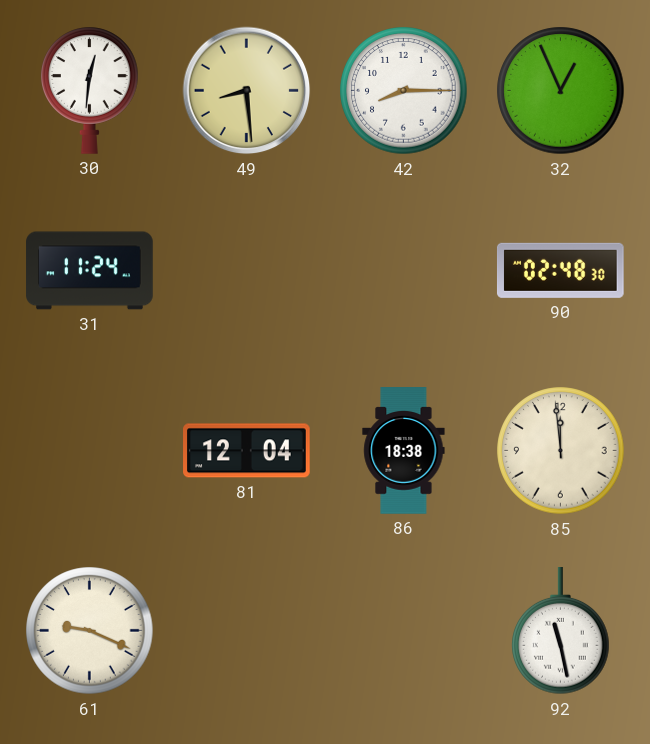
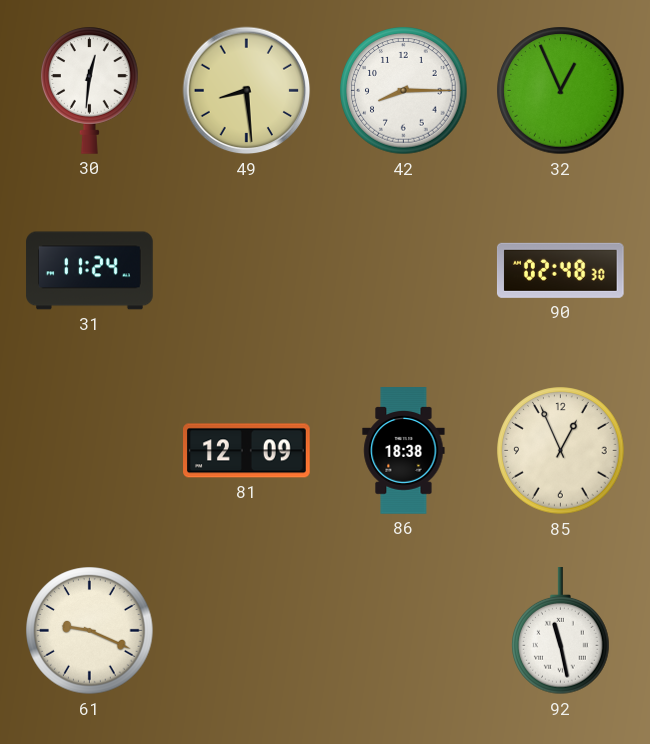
81: 12:04 -> 12:09
85: 11:59 -> 12:56
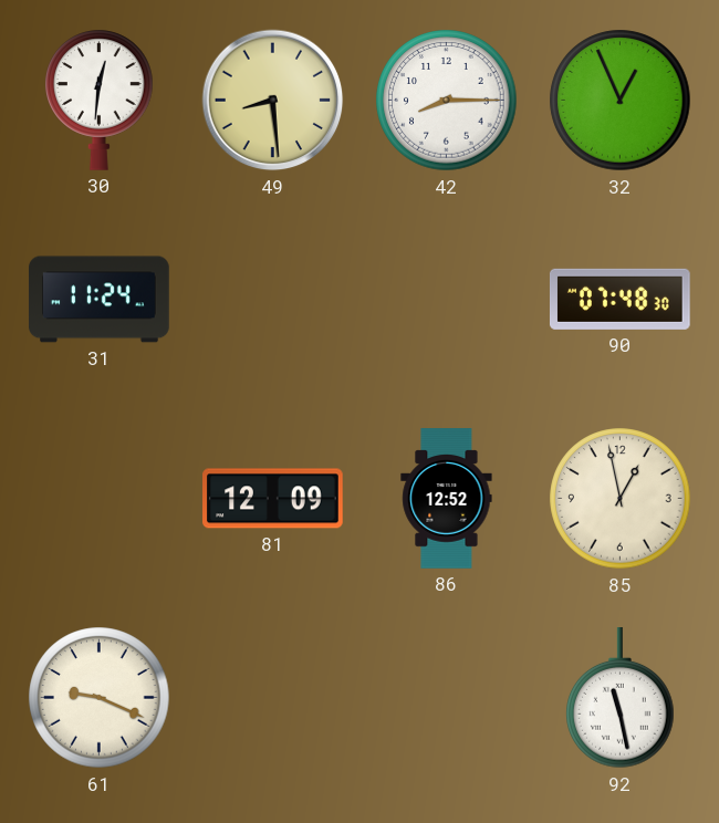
90: 02:48 -> 07:48
86: 18:38 -> 12:52
85: 12:56 -> 12:58
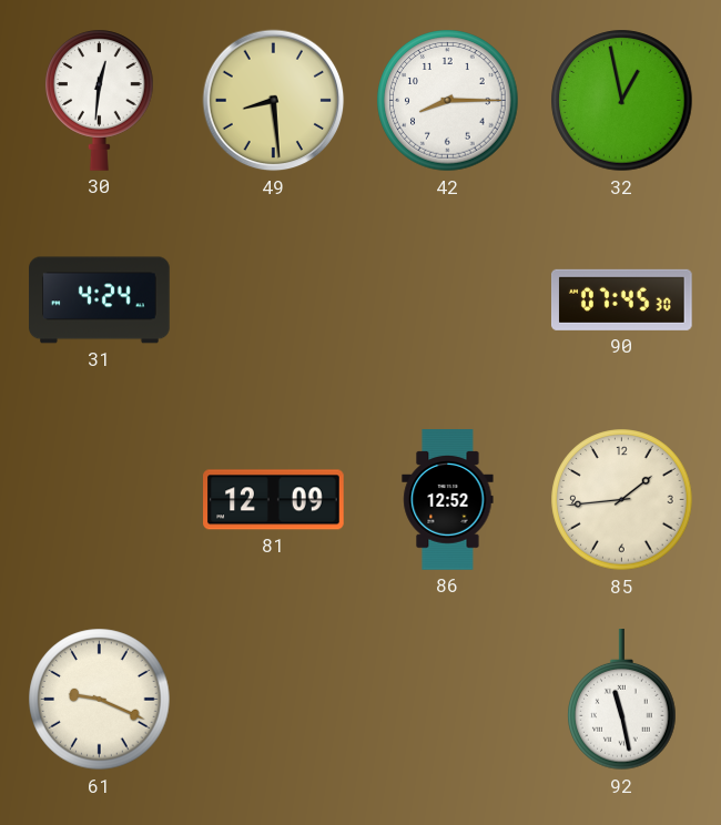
32: 12:56 -> 12:58
31: 11:24 -> 4:24
90: 07:48 -> 07:45
85: 12:58 -> 1:44
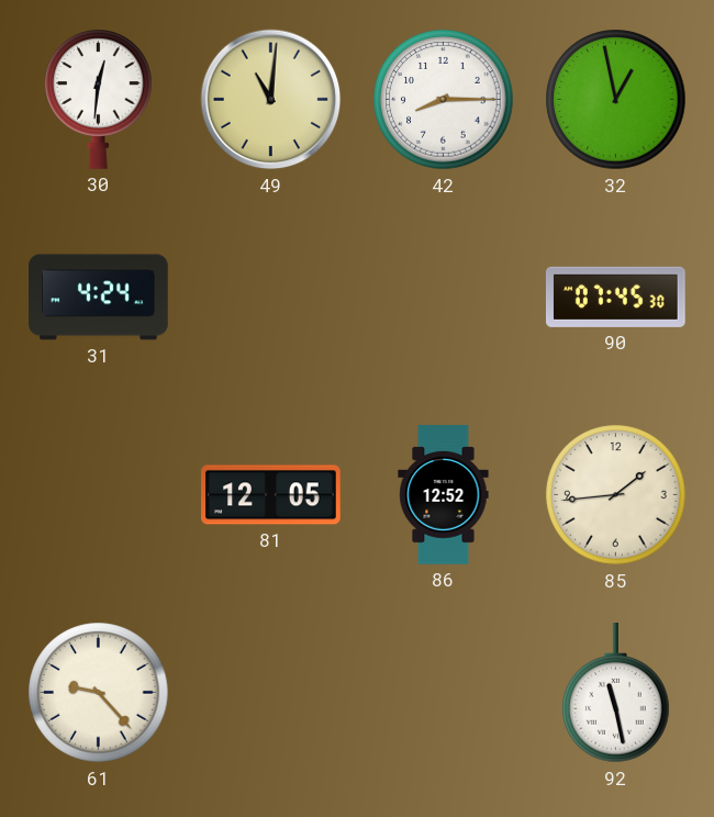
49: 8:29 -> 11:01
81: 12:09 -> 12:05
61: 9:19 -> 9:23
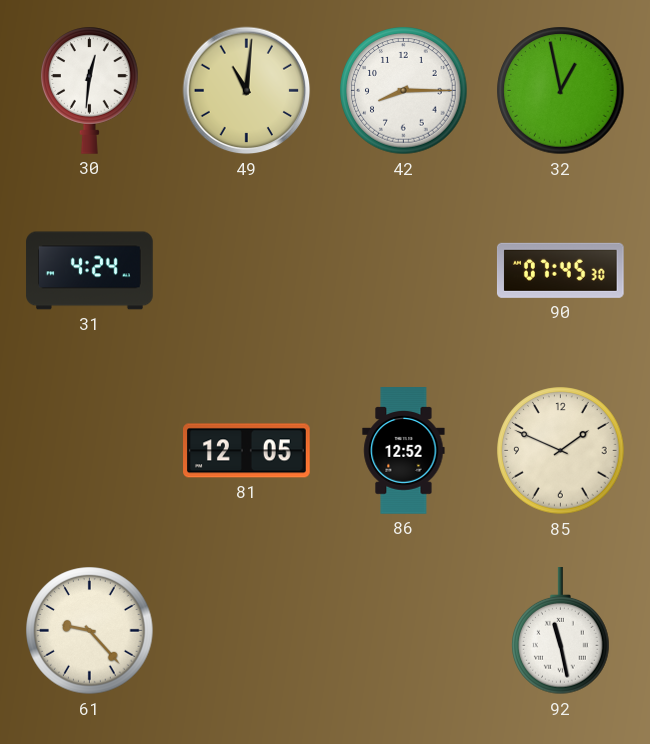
85: 1:44 -> 1:49
